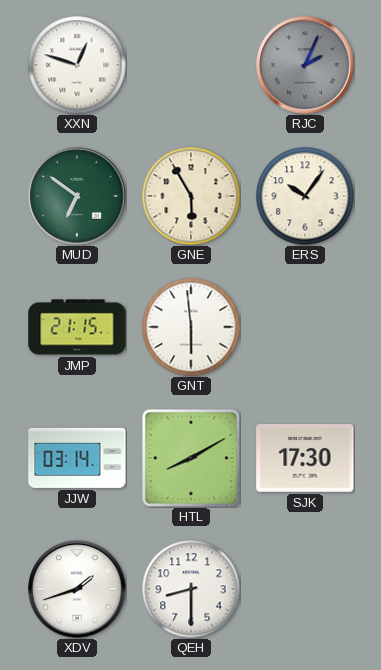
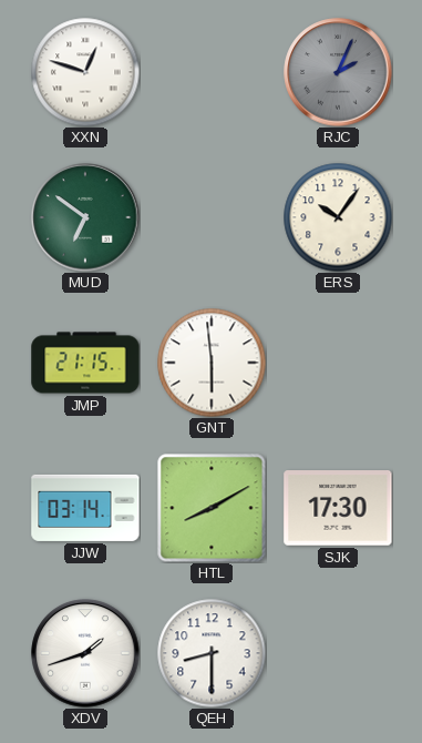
GNE: 5:55 -> none
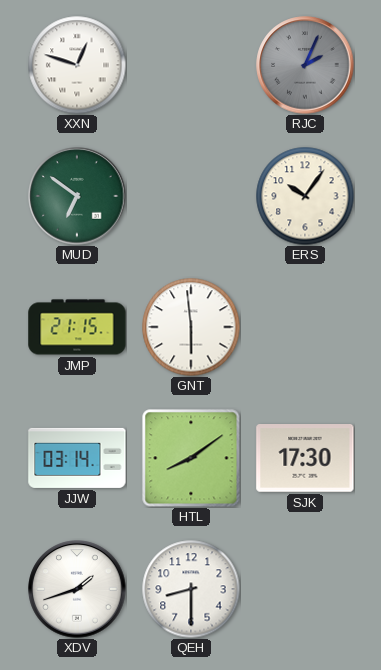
HTL: 8:10 -> 8:09
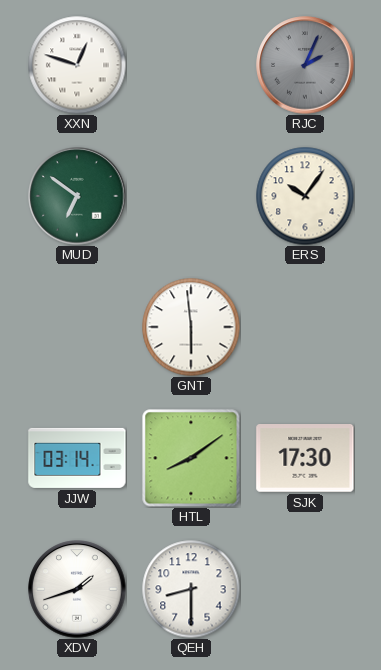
JMP: 21:15 -> none
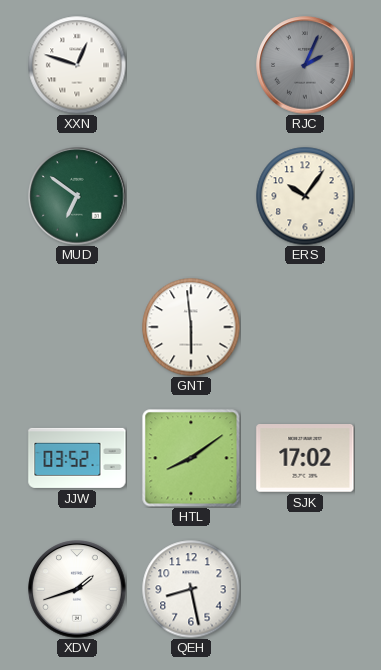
JJW: 03:14 -> 03:52
SJK: 17:30 -> 17:02
QEH: 8:30 -> 8:28
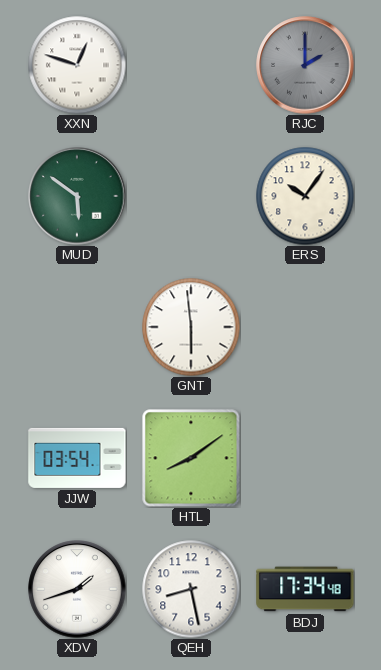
RJC: 2:04 -> 2:00
MUD: 6:51 -> 5:51
JJW: 03:52 -> 03:54
SJK: 17:02 -> none
BDJ: none -> 17:34
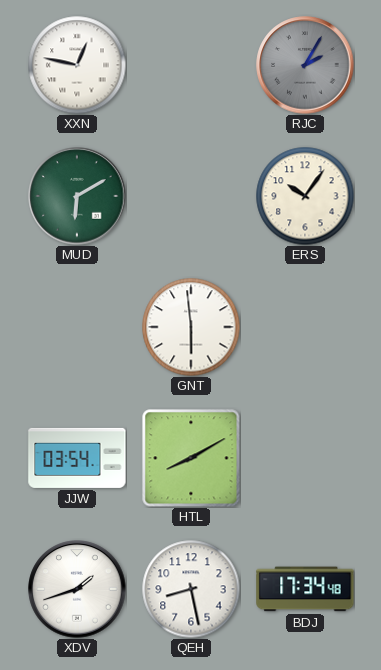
XXN: 12:48 -> 12:47
RJC: 2:00 -> 2:05
MUD: 5:51 -> 6:10
HTL: 8:09 -> 8:10
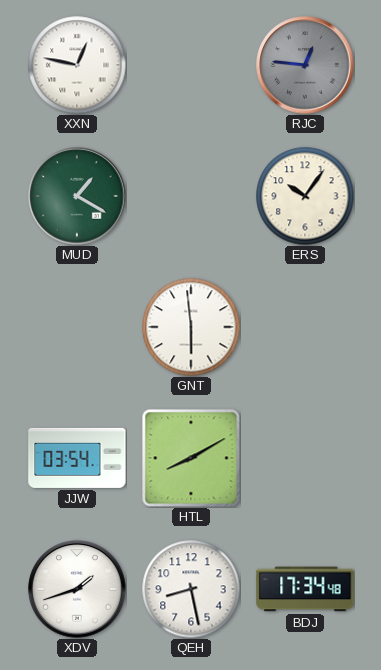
RJC: 2:05 -> 12:46
MUD: 6:10 -> 1:20
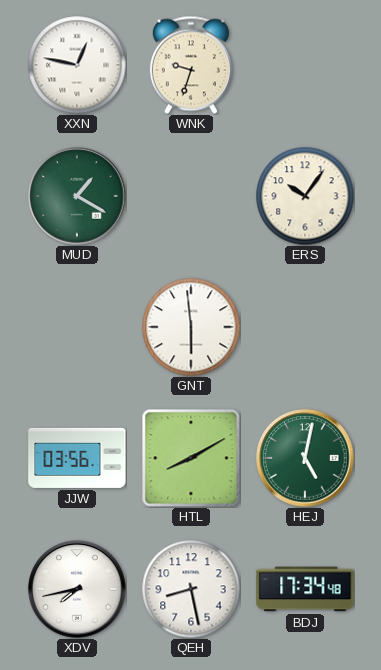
WNK: none -> 9:33
RJC: 12:46 -> none
JJW: 03:54 -> 03:56
HEJ: none -> 5:02
XDV: 1:42 -> 7:43
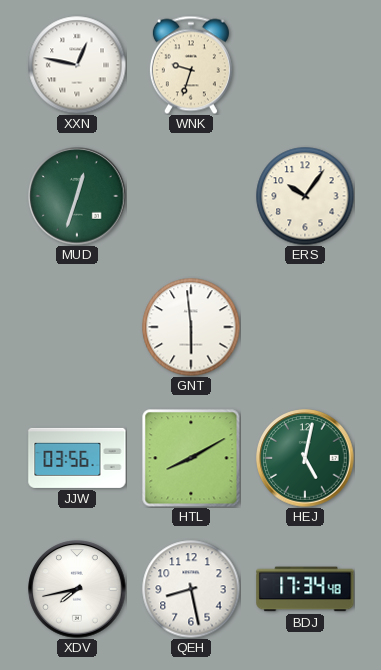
MUD: 1:20 -> 12:33
